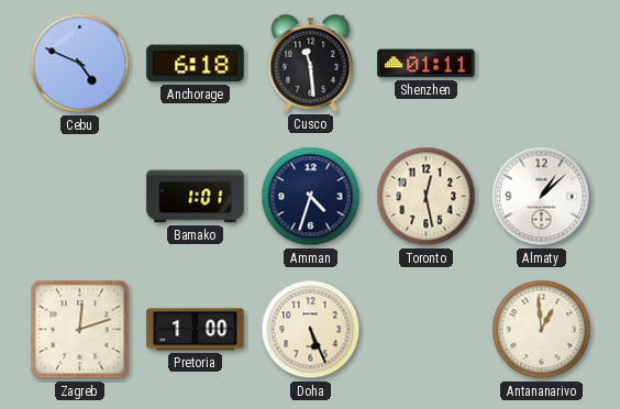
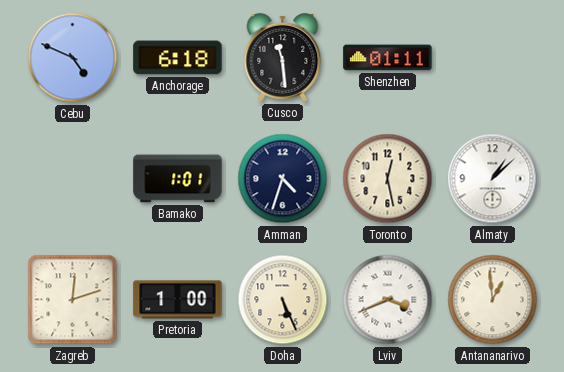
Lviv: none -> 3:41
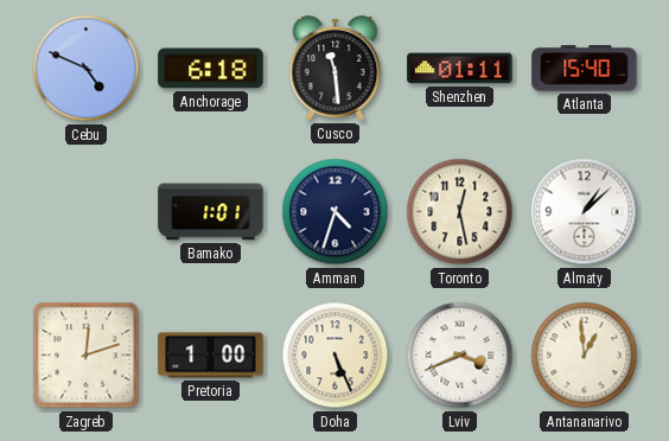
Atlanta: none -> 15:40
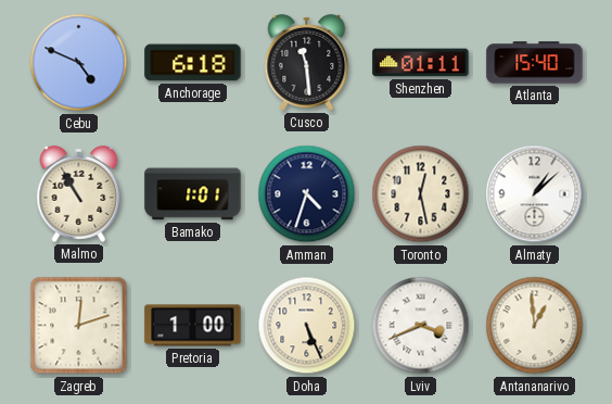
Malmo: none -> 10:55
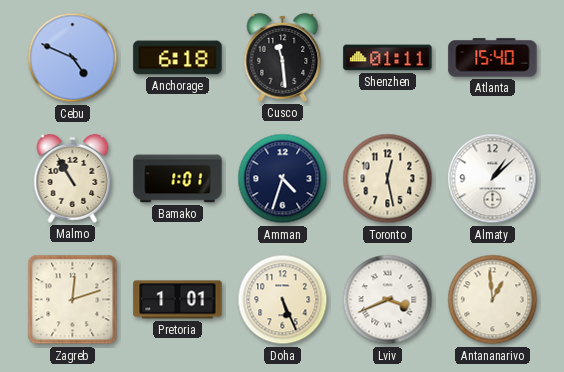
Pretoria: 1:00 -> 1:01
